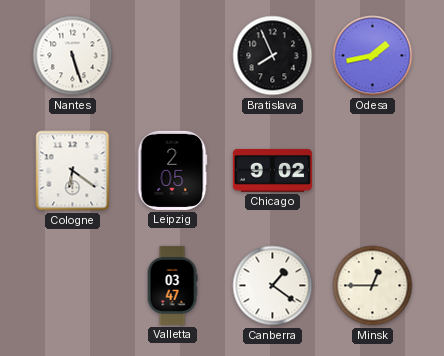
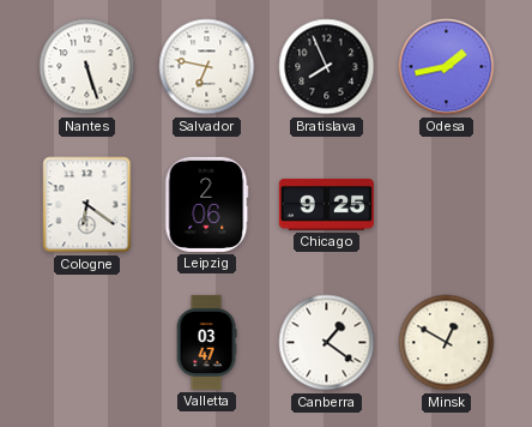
Salvador: none -> 6:47
Leipzig: 2:05 -> 2:06
Chicago: 9:02 -> 9:25
Minsk: 12:45 -> 12:50
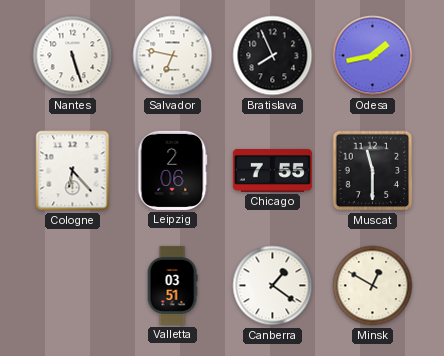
Cologne: 6:21 -> 6:23
Chicago: 9:25 -> 7:55
Muscat: none -> 11:30
Valletta: 03:47 -> 03:51
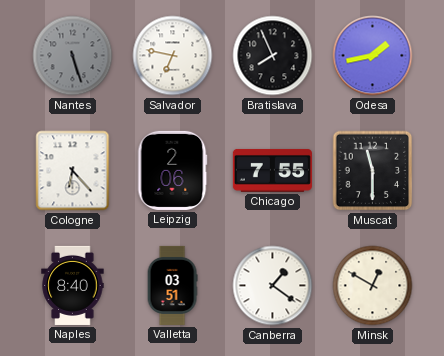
Nantes dial: white -> grey
Naples: none -> 8:40
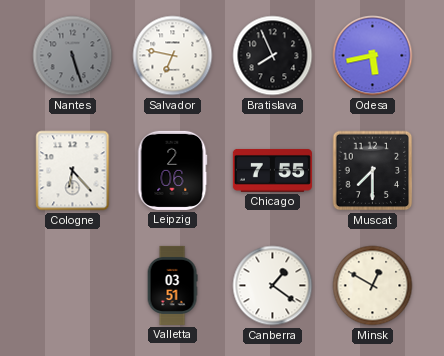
Odesa: 1:43 -> 5:43
Muscat: 11:30 -> 7:30
Naples: 8:40 -> none
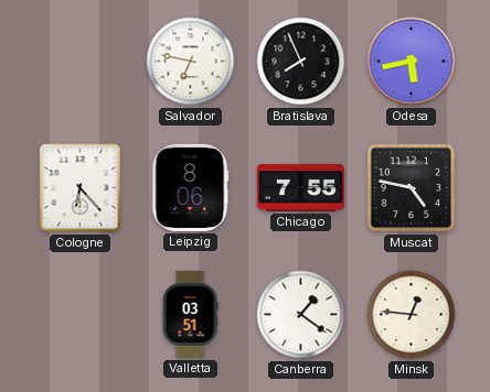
Nantes: 5:27 -> none
Leipzig: 2:06 -> 8:06
Muscat: 7:30 -> 4:47
Minsk: 12:50 -> 12:46
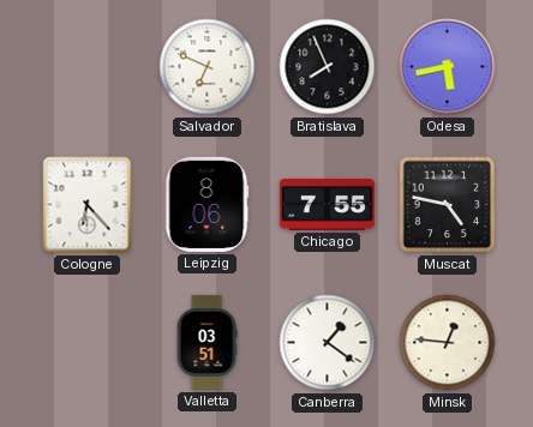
Salvador: 6:47 -> 6:49
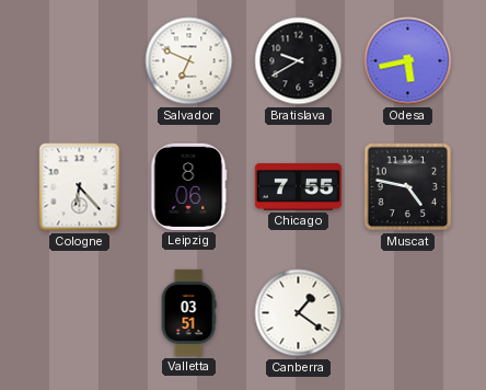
Bratislava: 7:56 -> 9:40
Minsk: 12:46 -> none
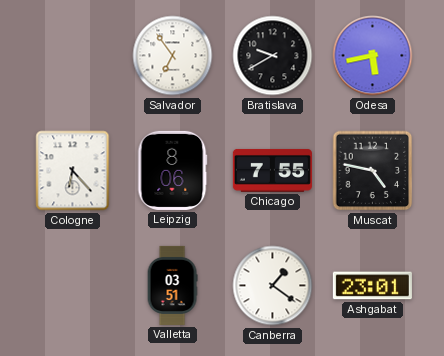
Salvador: 6:49 -> 6:54
Ashgabat: none -> 23:01
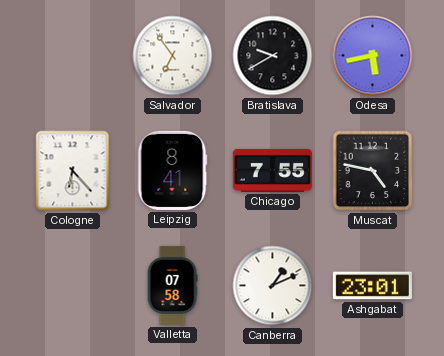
Leipzig: 8:06 -> 8:41
Valletta: 03:51 -> 07:58
Canberra: 1:21 -> 1:11
